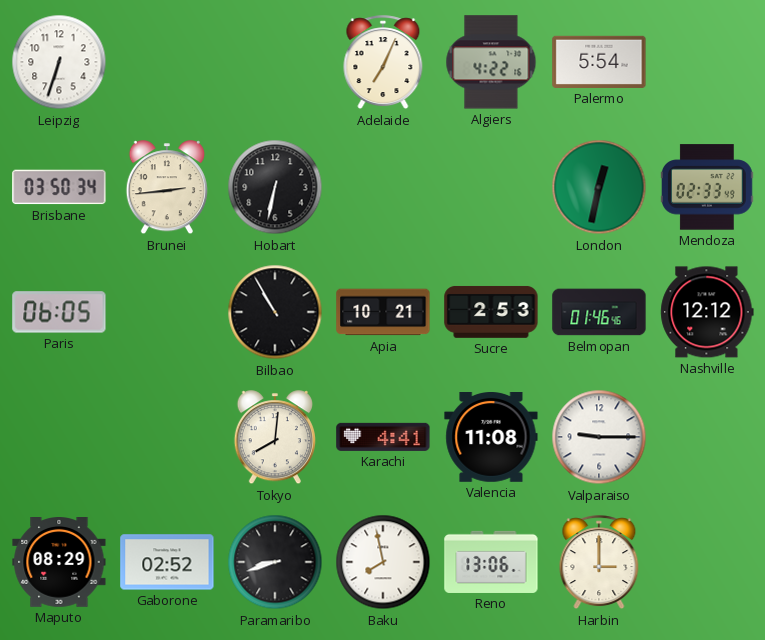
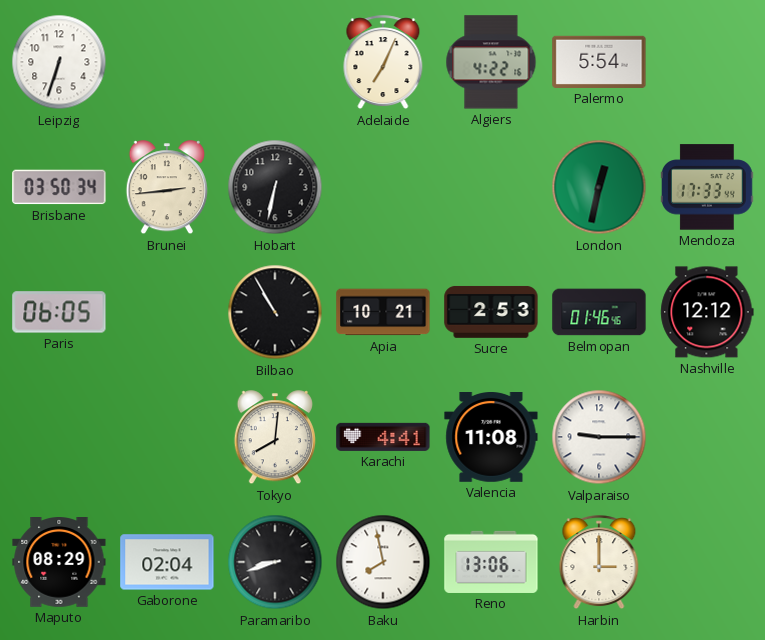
Mendoza: 02:33 -> 17:33
Gaborone: 02:52 -> 02:04
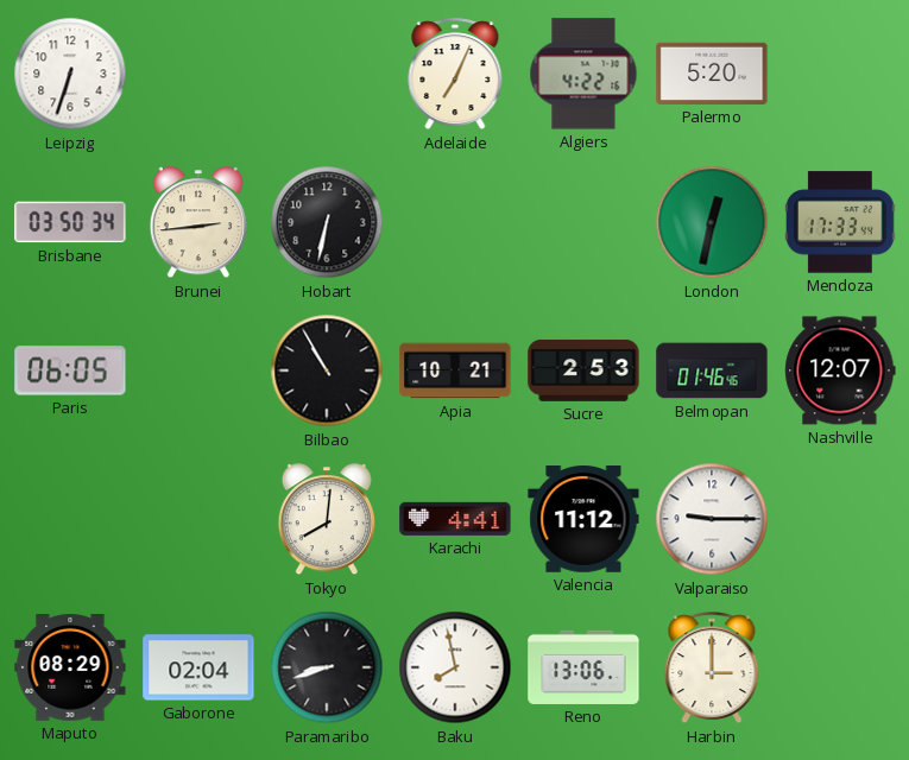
Palermo: 5:54 -> 5:20
Nashville: 12:12 -> 12:07
Valencia: 11:08 -> 11:12
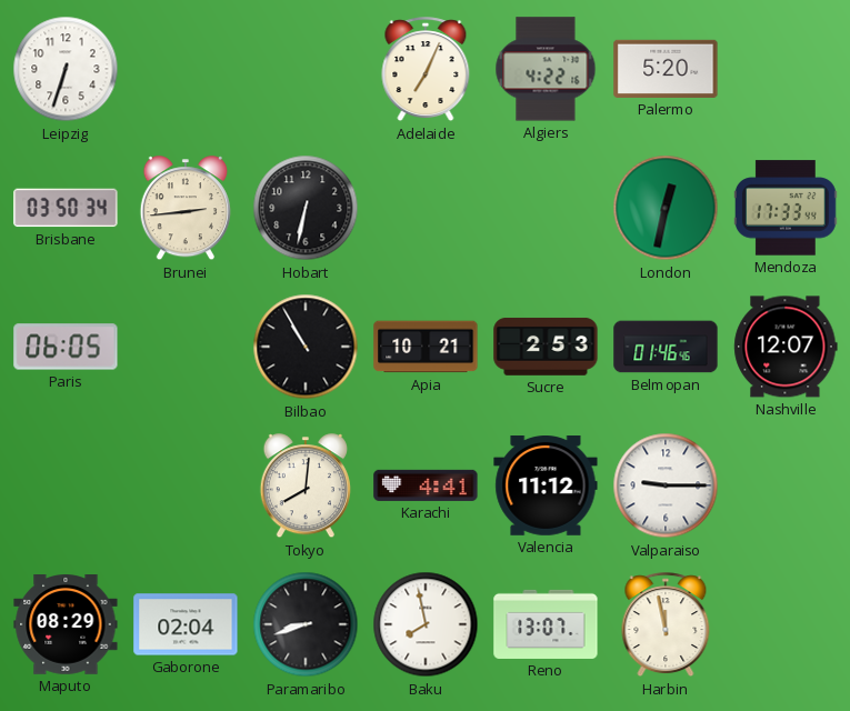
Reno: 13:06 -> 13:07
Harbin: 3:00 -> 11:58
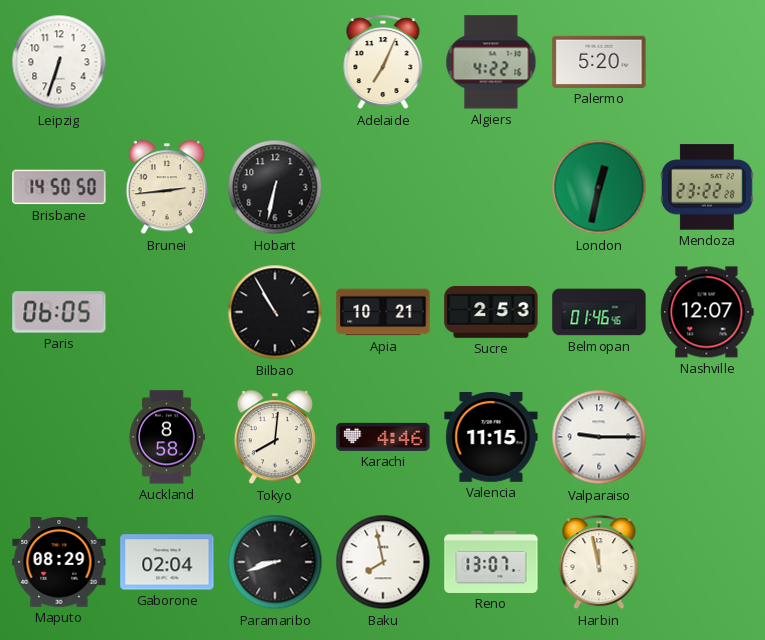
Brisbane: 03:50 -> 14:50
Mendoza: 17:33 -> 23:22
Auckland: none -> 8:58
Karachi: 4:41 -> 4:46
Valencia: 11:12 -> 11:15
